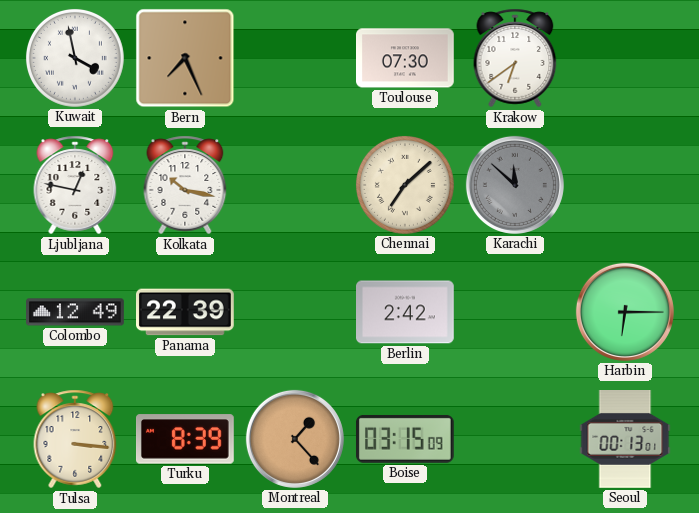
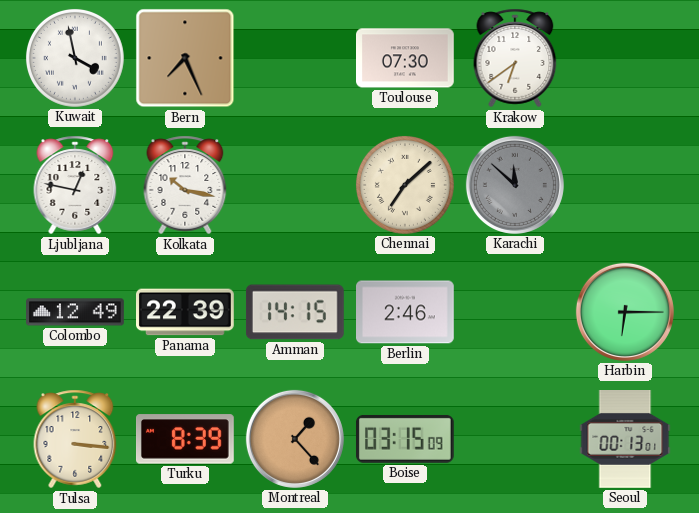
Amman: none -> 14:15
Berlin: 2:42 -> 2:46
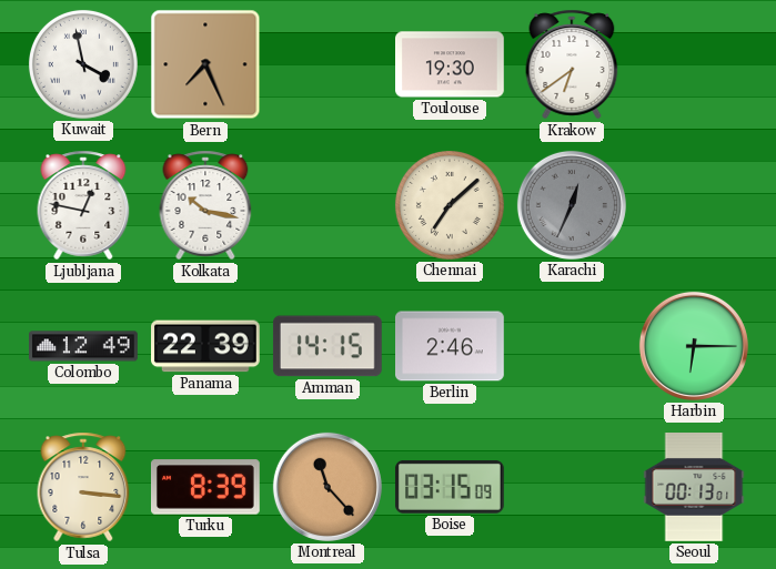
Toulouse: 07:30 -> 19:30
Karachi: 11:52 -> 12:34
Montreal: 1:23 -> 11:23
